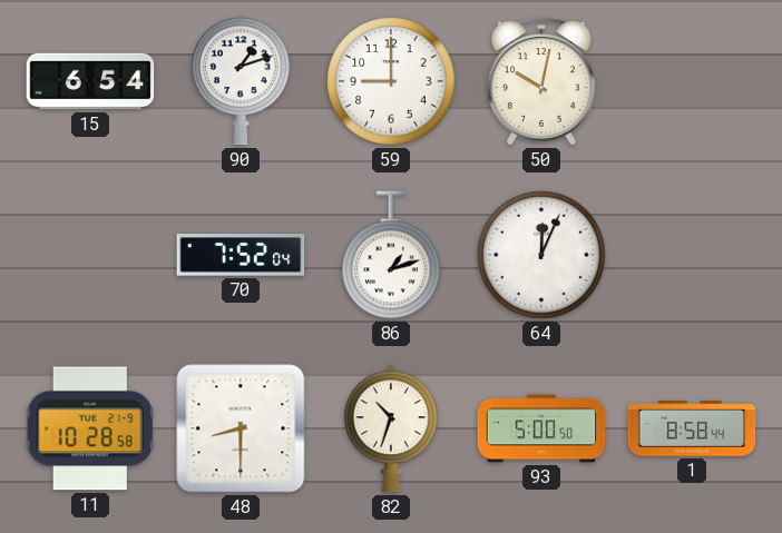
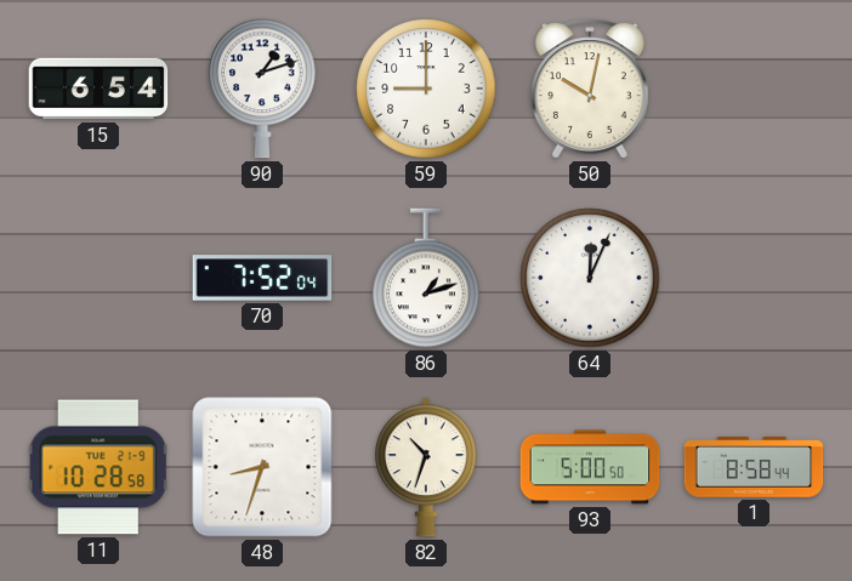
48: 8:30 -> 8:33
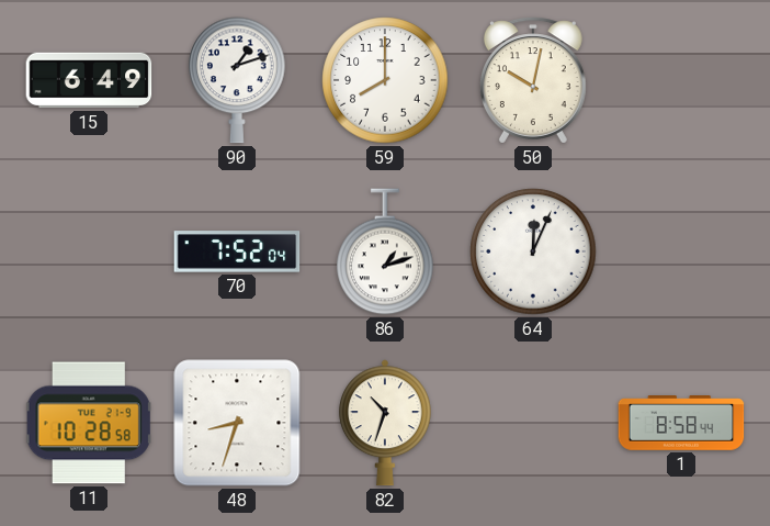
15: 6:54 -> 6:49
59: 9:00 -> 8:00
93: 5:00 -> none
